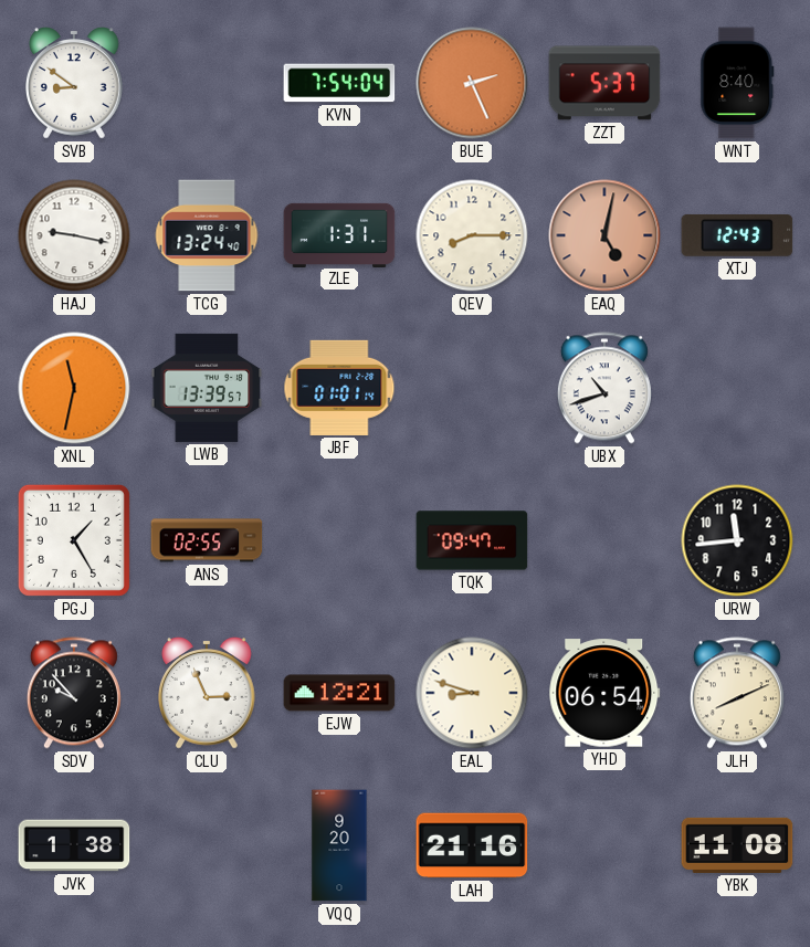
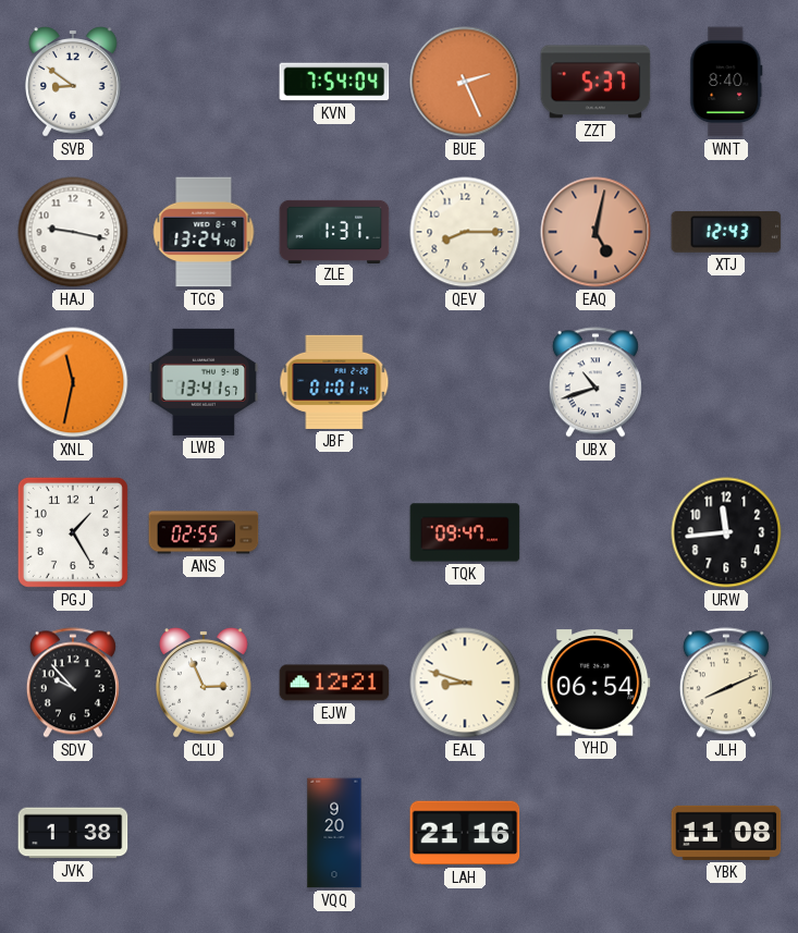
LWB: 13:39 -> 13:41
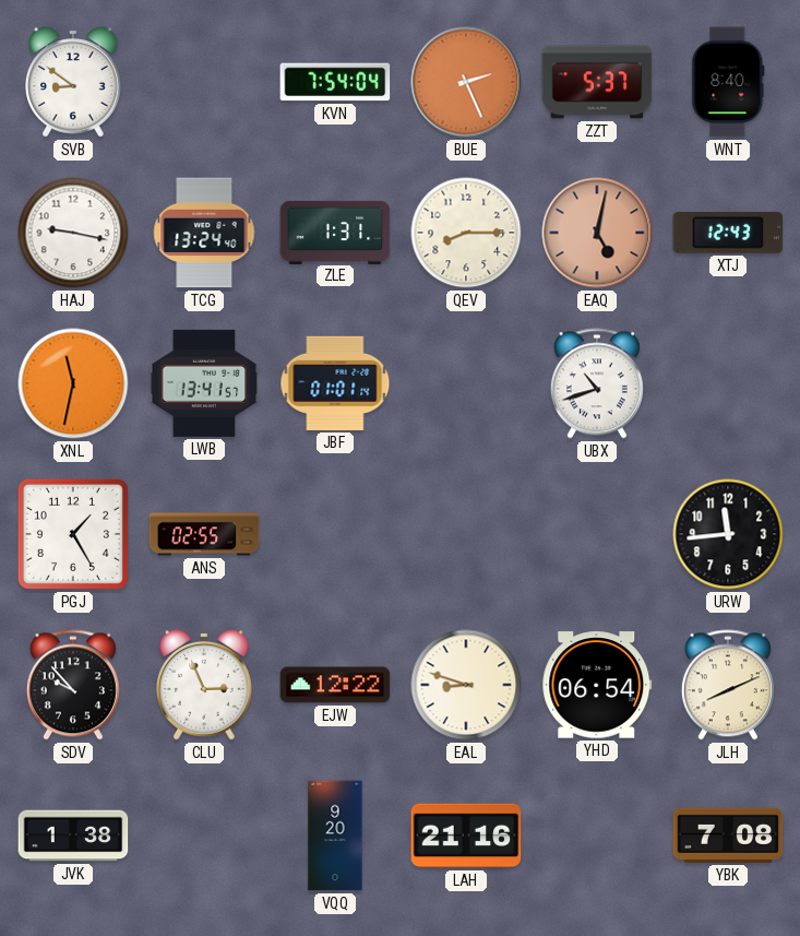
TQK: 09:47 -> none
EJW: 12:21 -> 12:22
YBK: 11:08 -> 7:08
